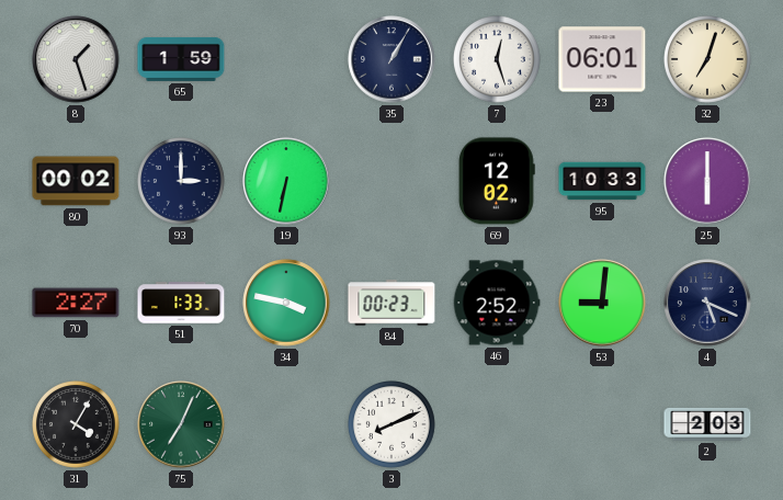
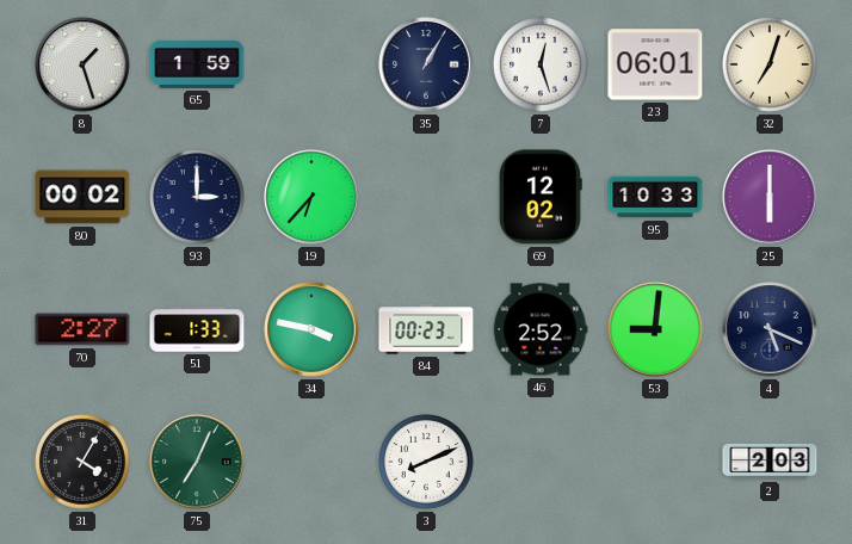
19: 6:32 -> 6:37
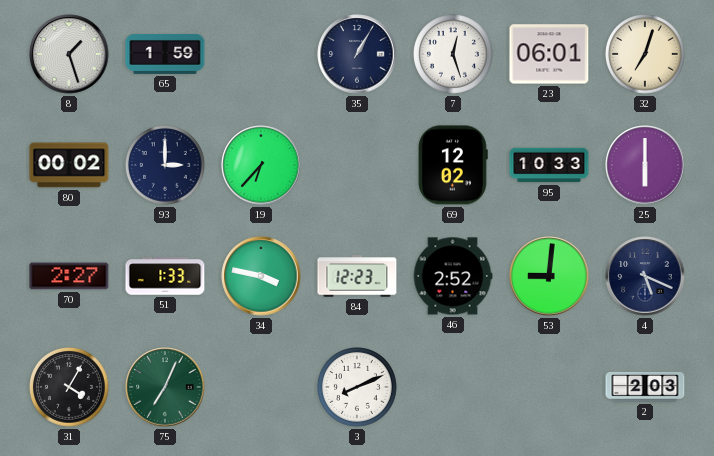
84: 00:23 -> 12:23
